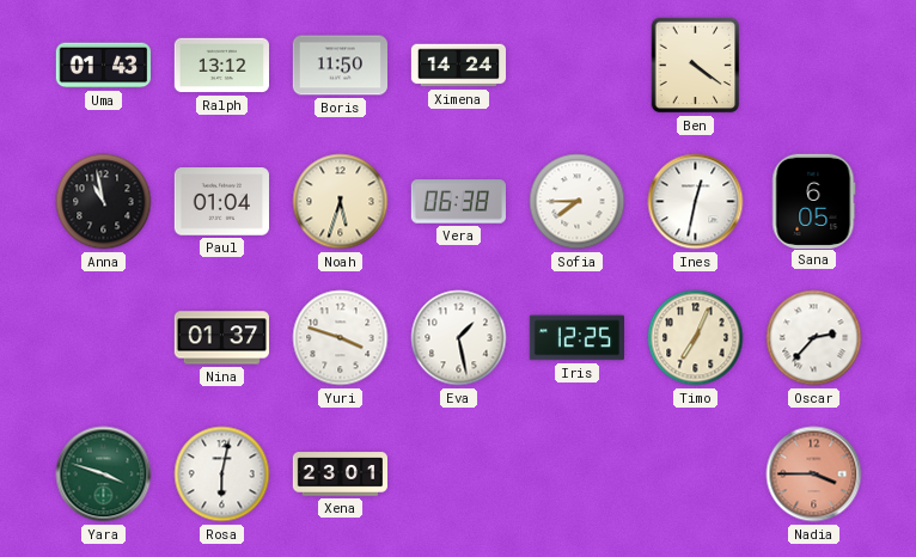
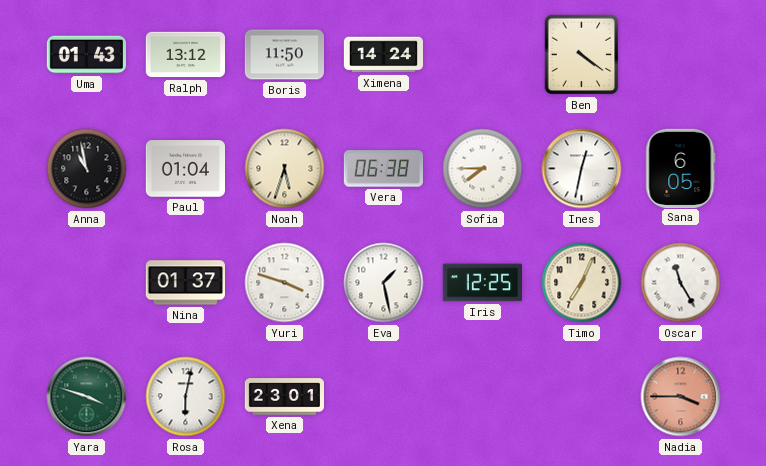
Oscar: 2:37 -> 11:25
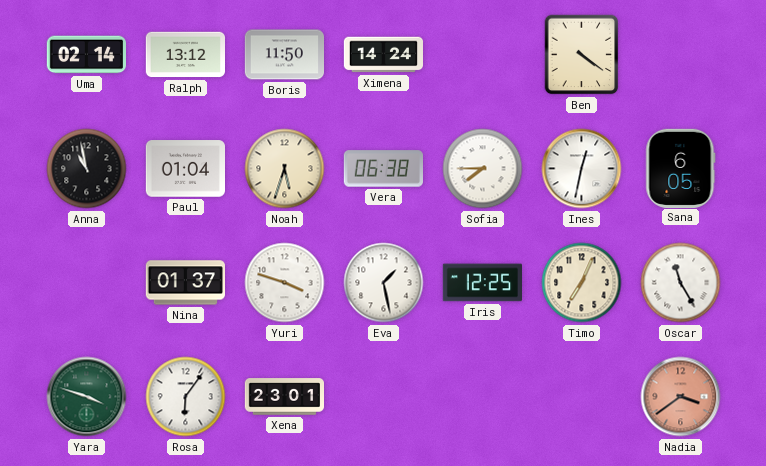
Uma: 01:43 -> 02:14
Rosa: 6:02 -> 6:06
Nadia: 3:45 -> 3:39
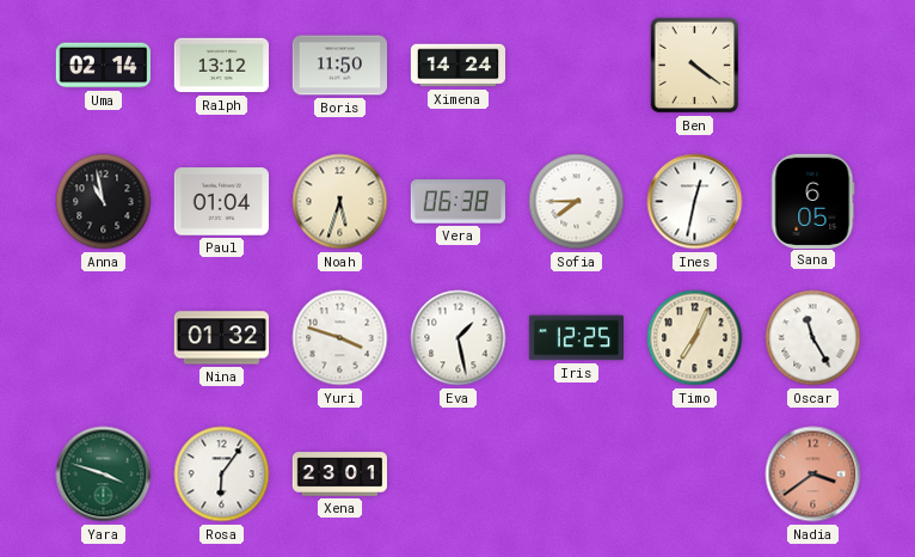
Nina: 01:37 -> 01:32
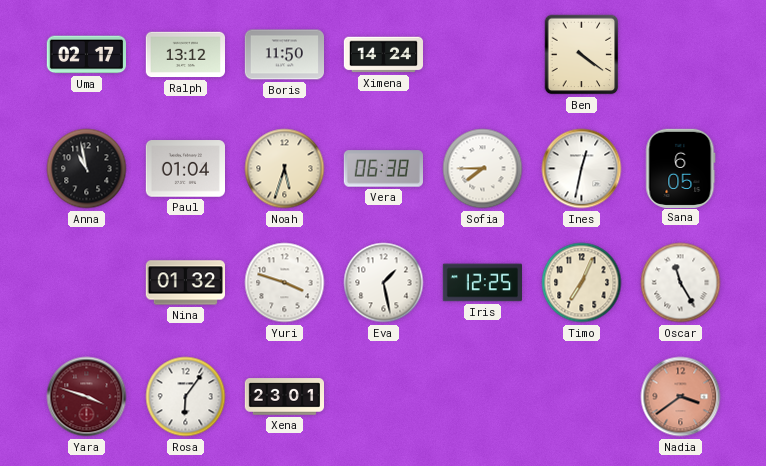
Uma: 02:14 -> 02:17
Yara dial: green -> burgundy
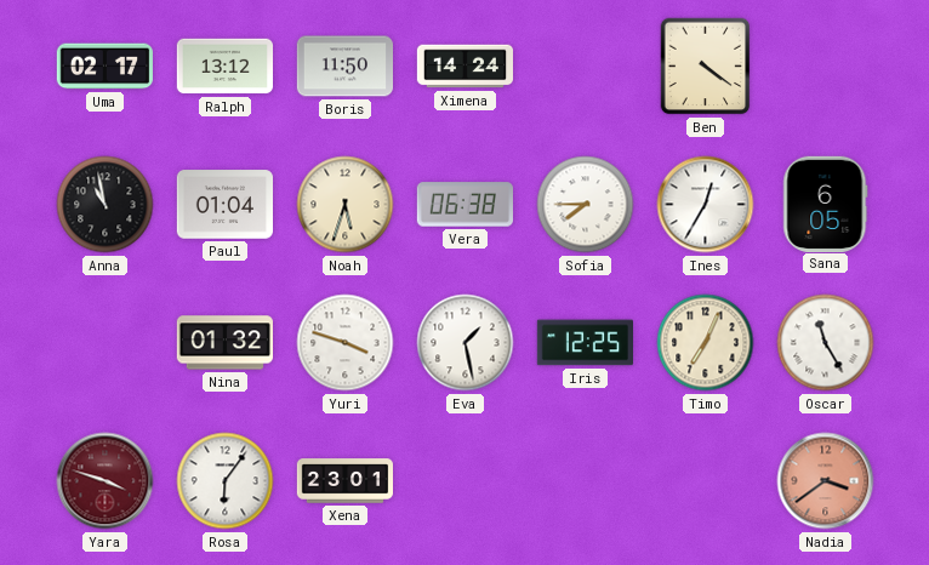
Ines: 12:32 -> 12:35
